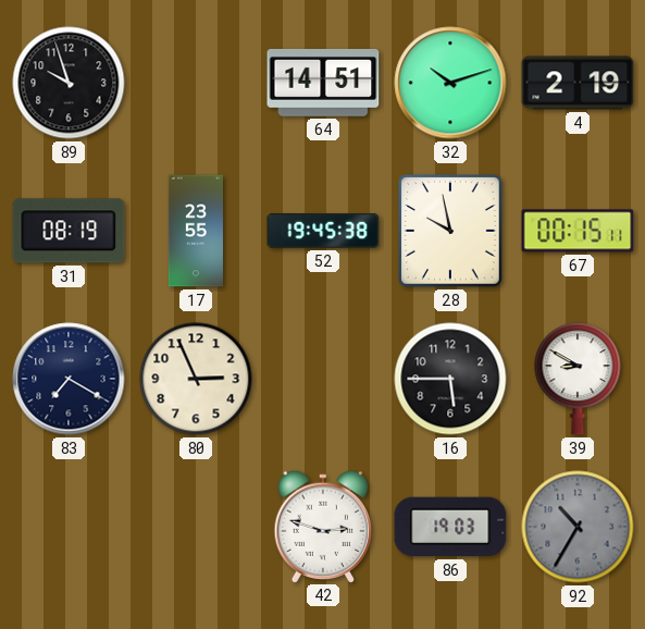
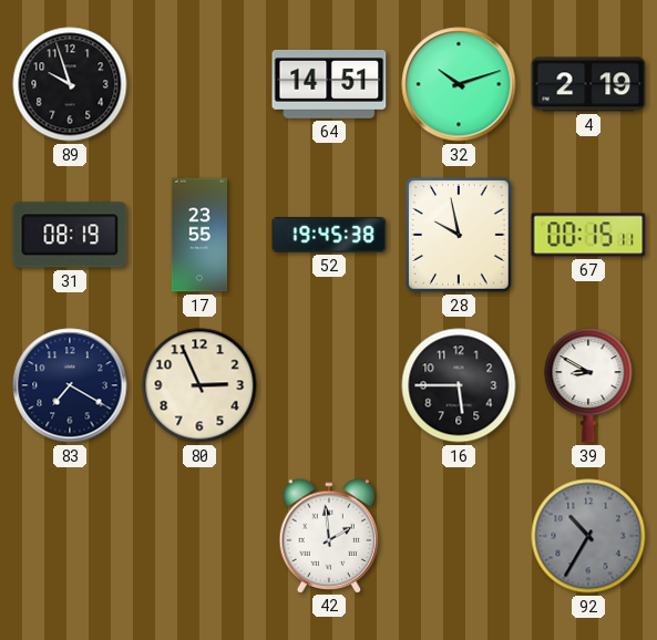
42: 2:48 -> 1:59
86: 19:03 -> none
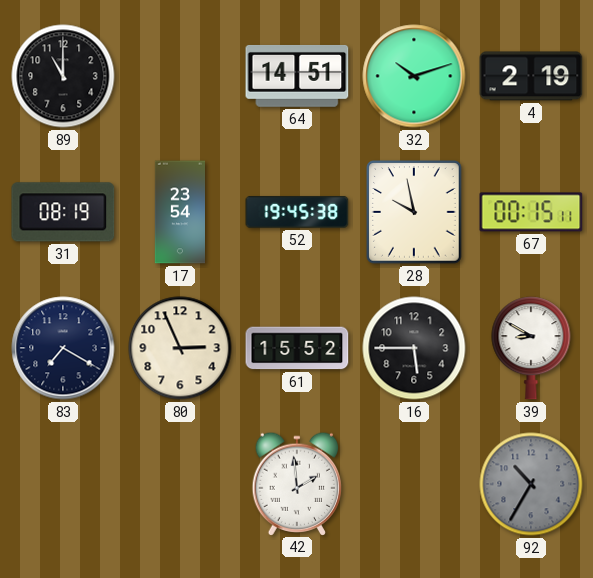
89: 9:57 -> 11:00
17: 23:55 -> 23:54
61: none -> 15:52
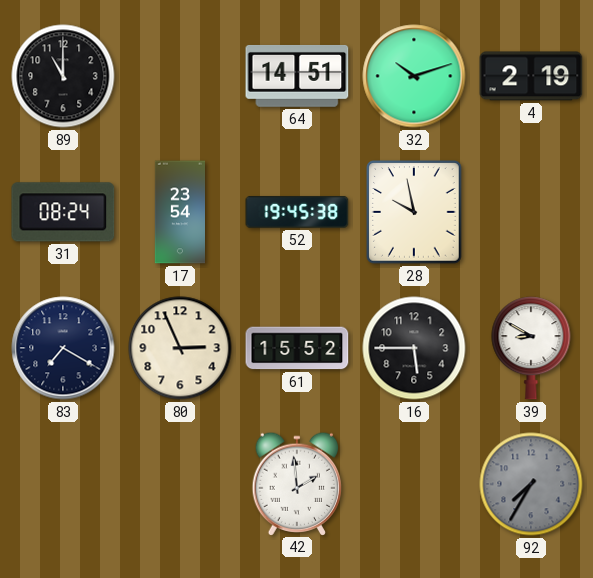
31: 08:19 -> 08:24
67: 00:15 -> none
92: 10:35 -> 7:35
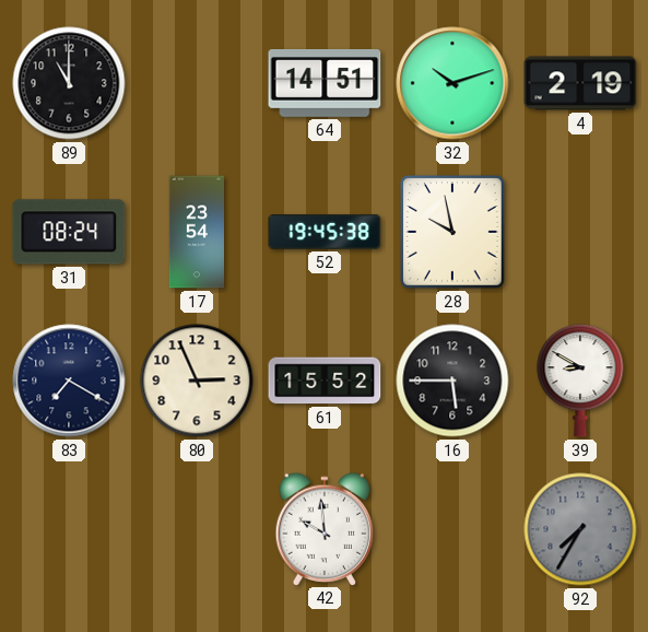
42: 1:59 -> 9:59
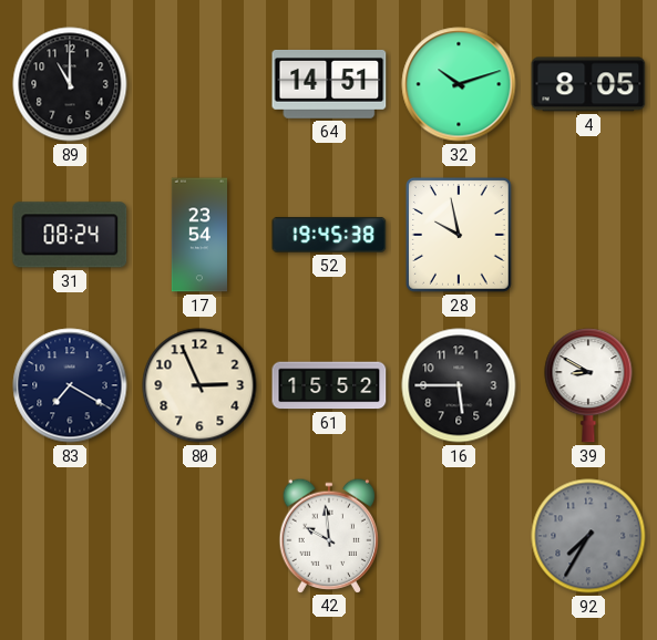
4: 2:19 -> 8:05
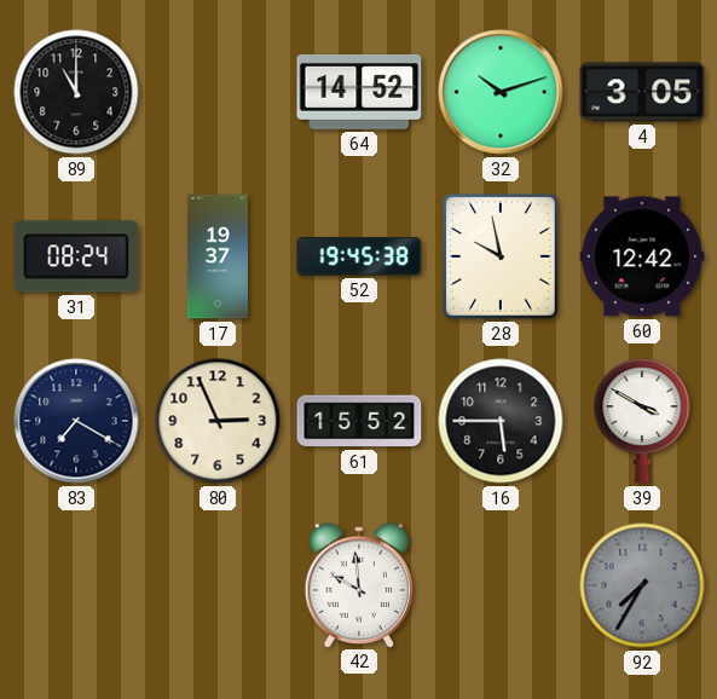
64: 14:51 -> 14:52
4: 8:05 -> 3:05
17: 23:54 -> 19:37
60: none -> 12:42
39: 8:50 -> 3:50
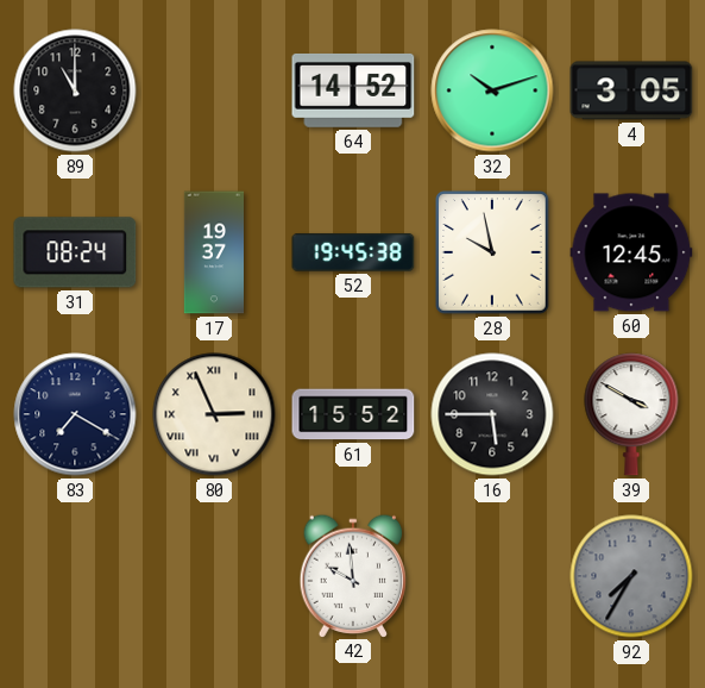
60: 12:42 -> 12:45
80 numerals: Arabic -> Roman
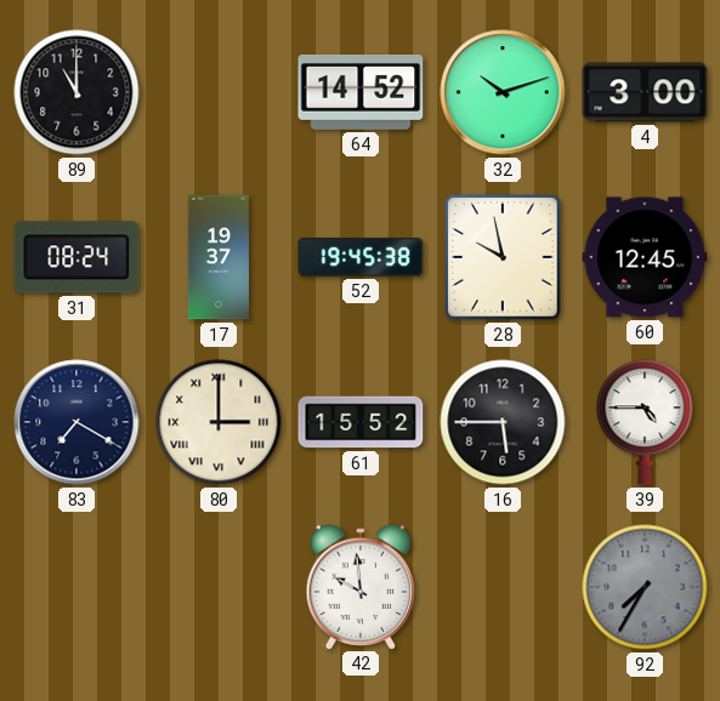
4: 3:05 -> 3:00
80: 2:56 -> 3:00
39: 3:50 -> 4:45
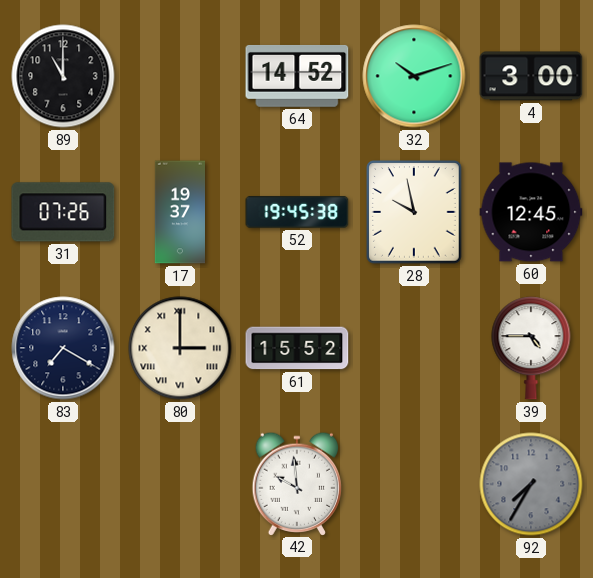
31: 08:24 -> 07:26
16: 5:45 -> none
